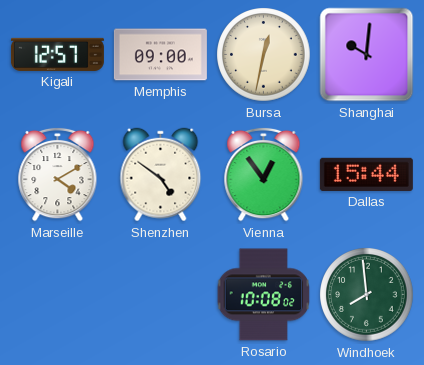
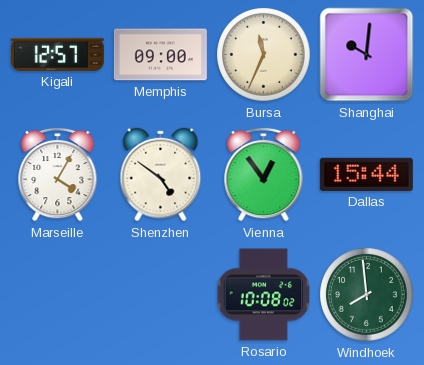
Bursa: 12:32 -> 11:34
Marseille: 4:10 -> 4:05
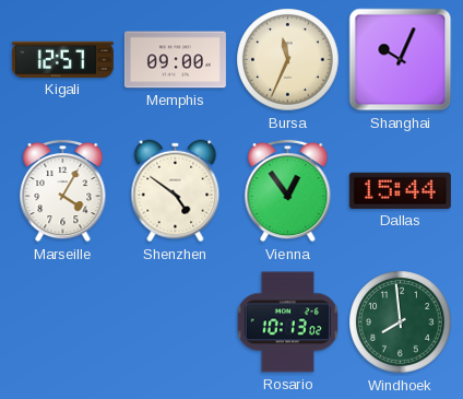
Shanghai: 10:01 -> 10:04
Rosario: 10:08 -> 10:13
